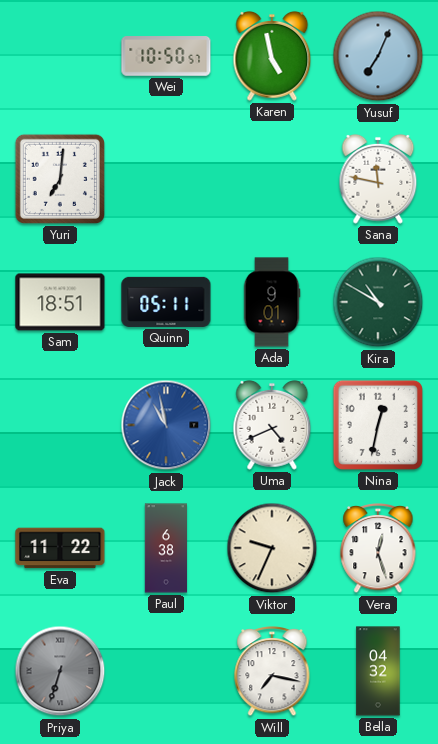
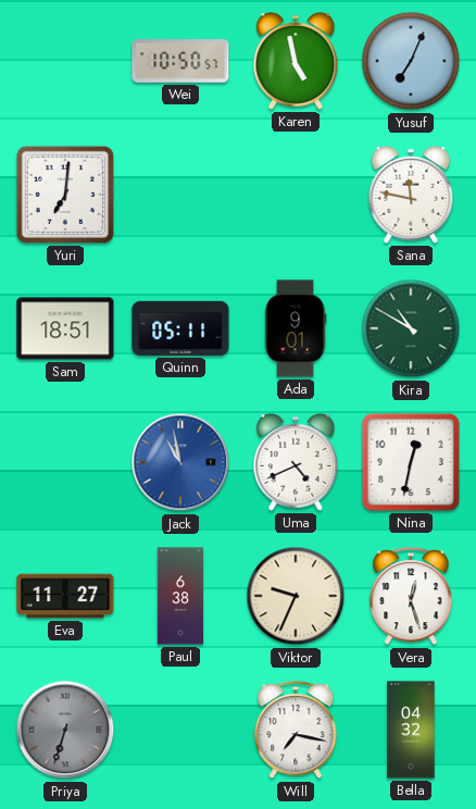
Eva: 11:22 -> 11:27
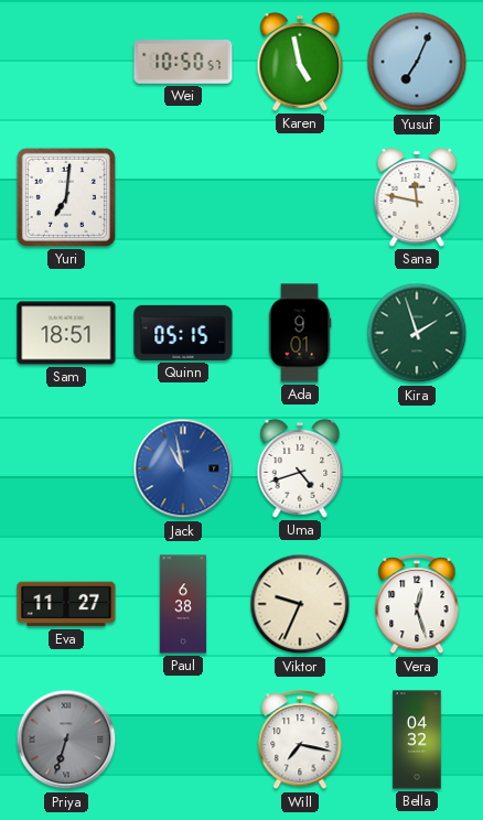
Quinn: 05:11 -> 05:15
Kira: 10:50 -> 1:57
Uma: 4:41 -> 4:42
Nina: 12:32 -> none
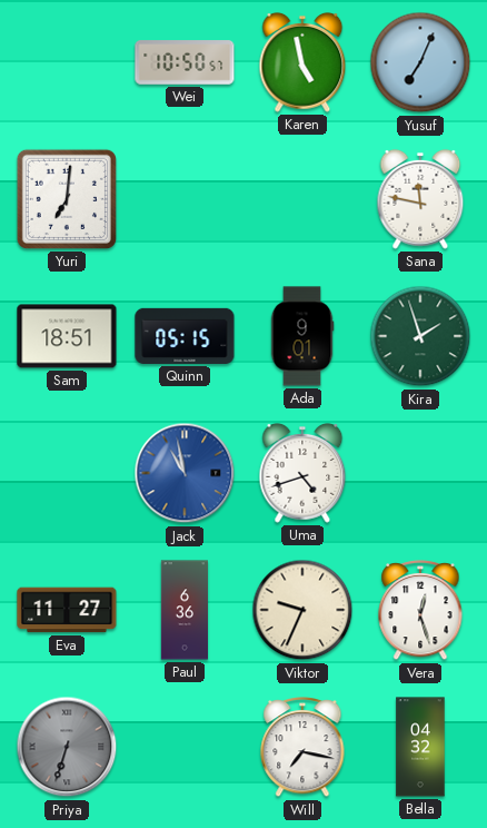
Paul: 6:38 -> 6:36
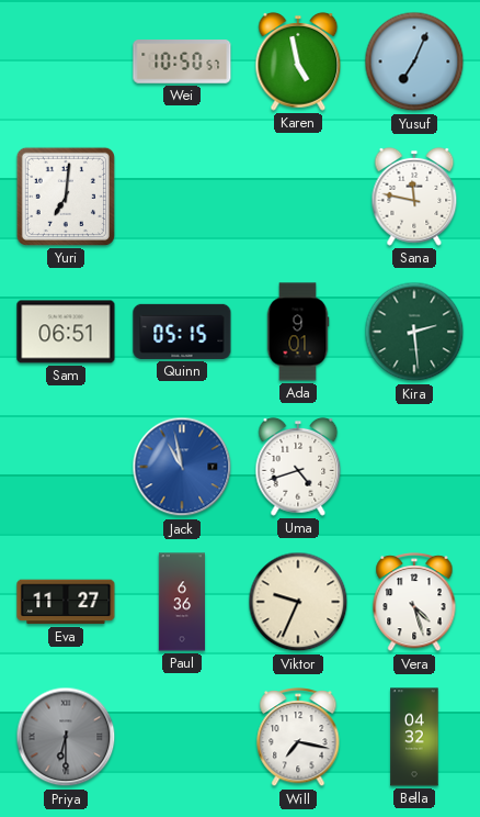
Sam: 18:51 -> 06:51
Kira: 1:57 -> 2:29
Vera: 12:27 -> 4:27
Priya: 6:33 -> 6:30
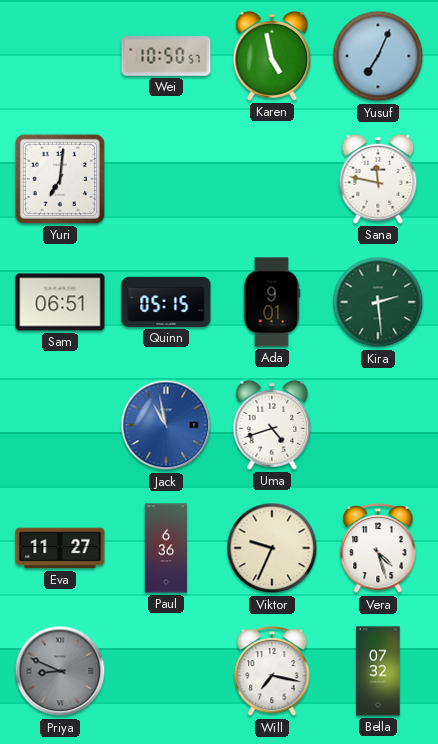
Priya: 6:30 -> 8:49
Bella: 04:32 -> 07:32
